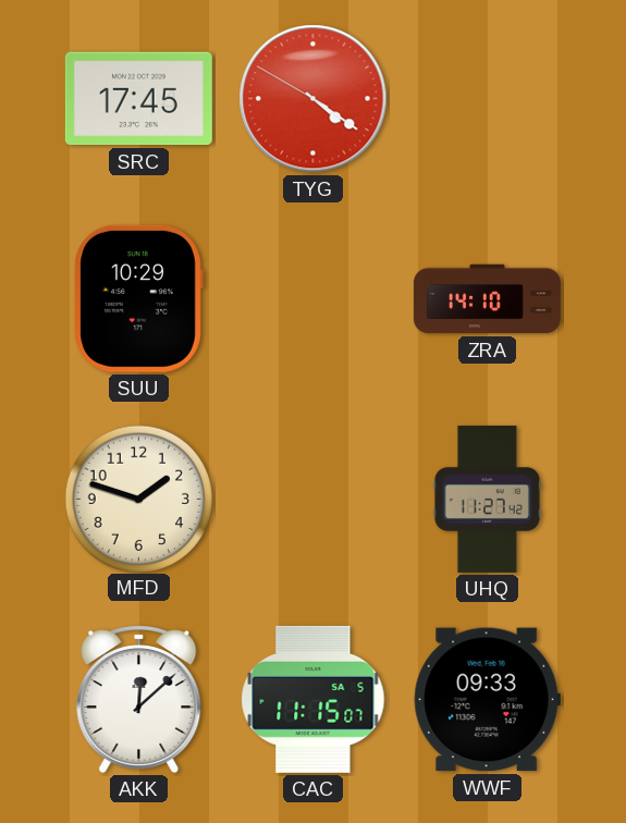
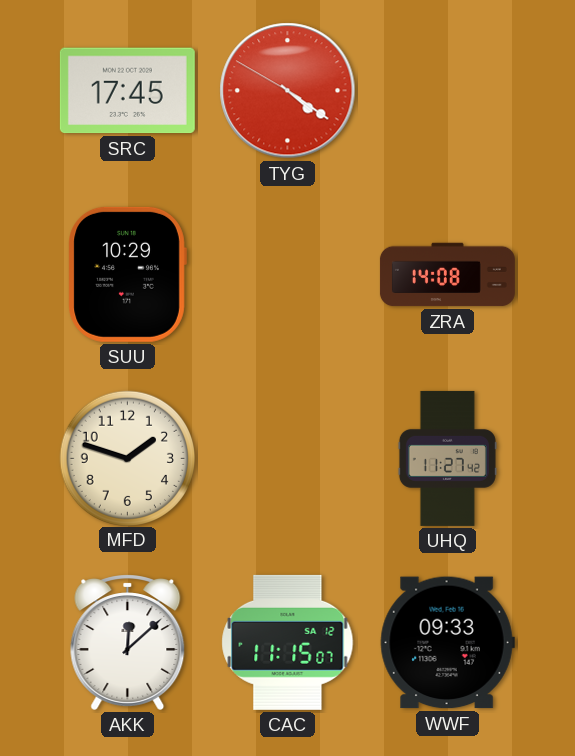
ZRA: 14:10 -> 14:08
CAC date: SA 5 -> SA 12
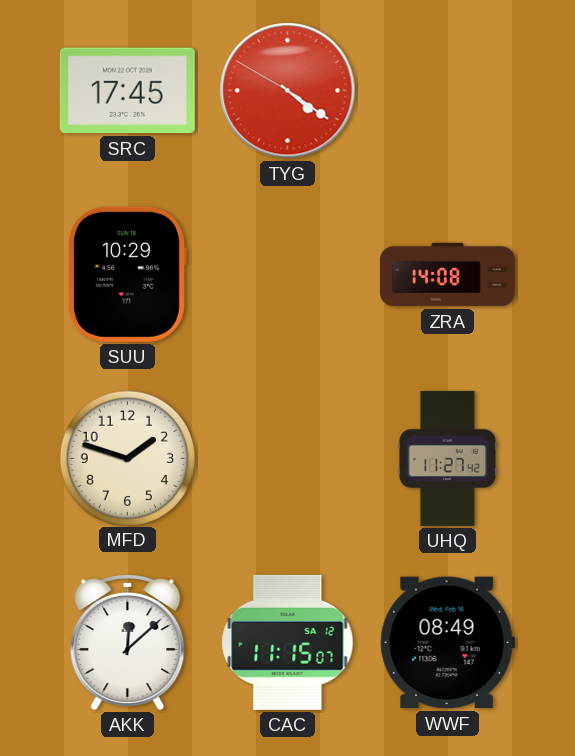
WWF: 09:33 -> 08:49
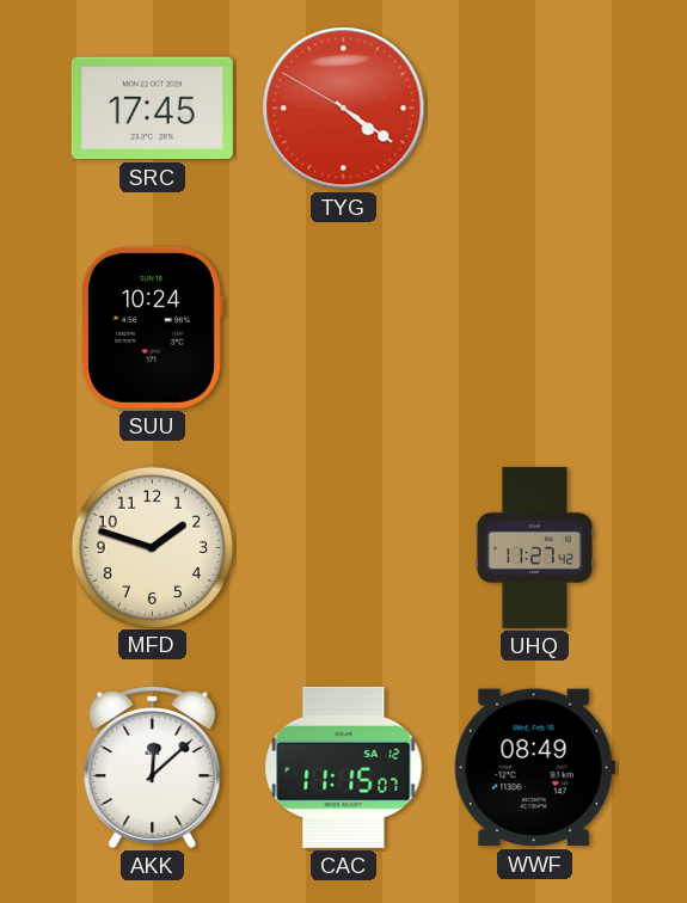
SUU: 10:29 -> 10:24
ZRA: 14:08 -> none
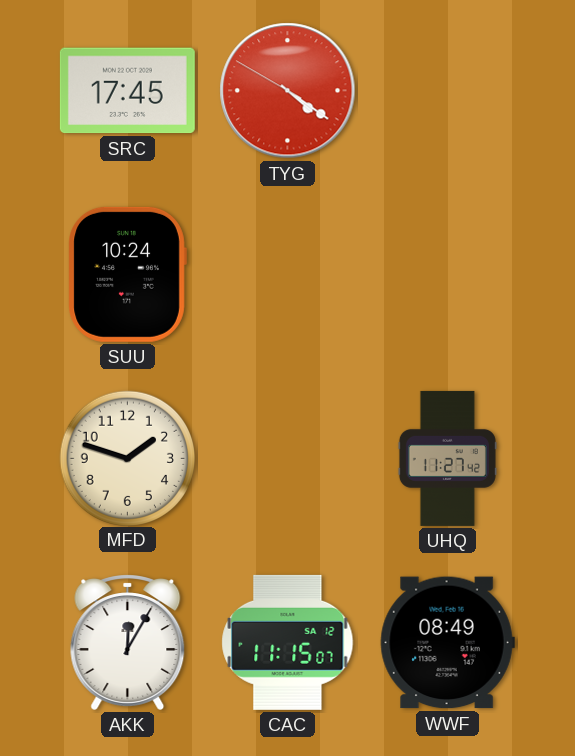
AKK: 12:08 -> 12:05
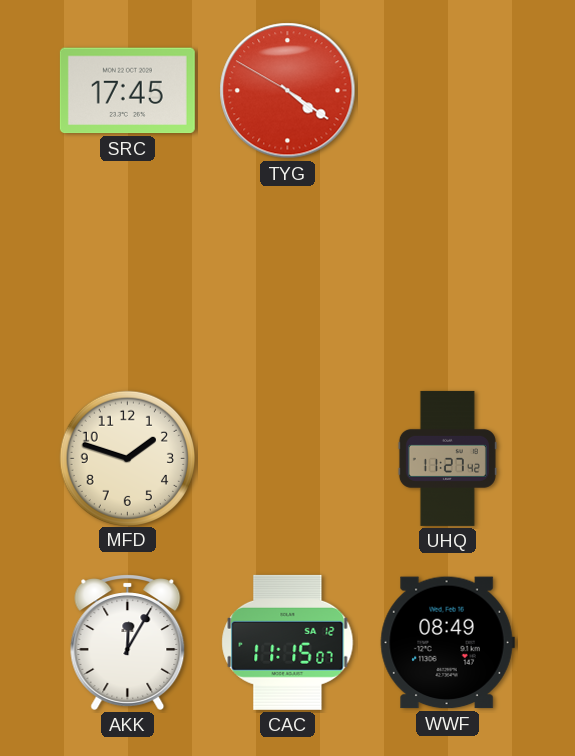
SUU: 10:24 -> none
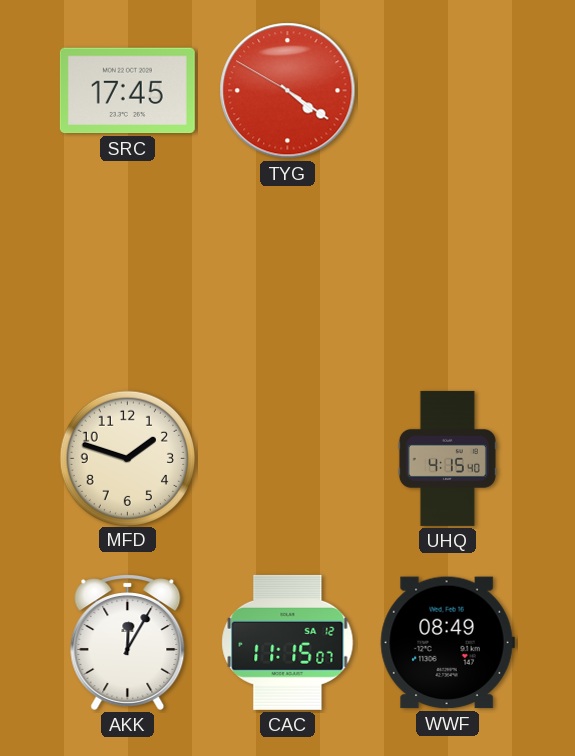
UHQ: 11:27 -> 4:15
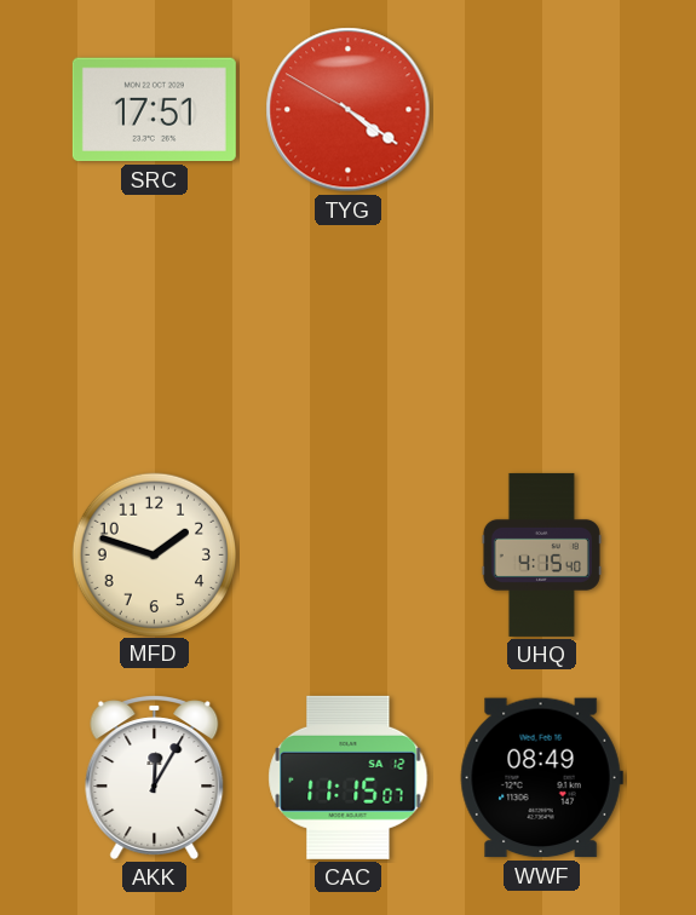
SRC: 17:45 -> 17:51
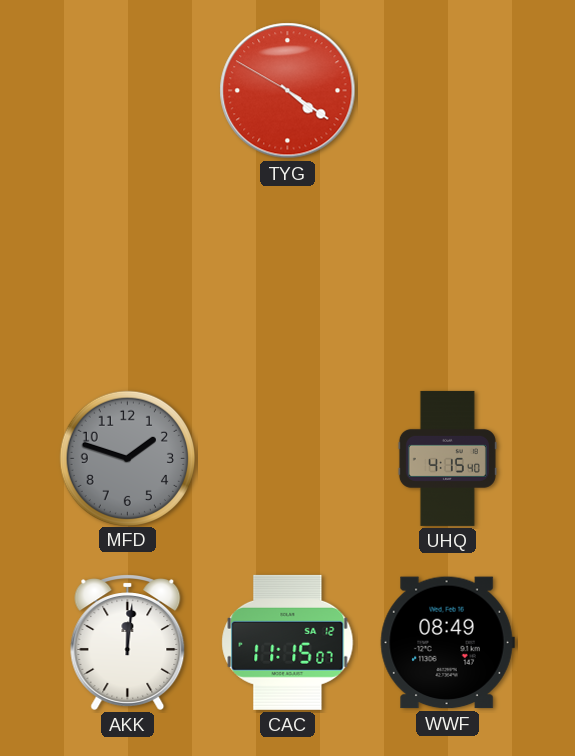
SRC: 17:51 -> none
MFD dial: cream -> grey
AKK: 12:05 -> 12:01
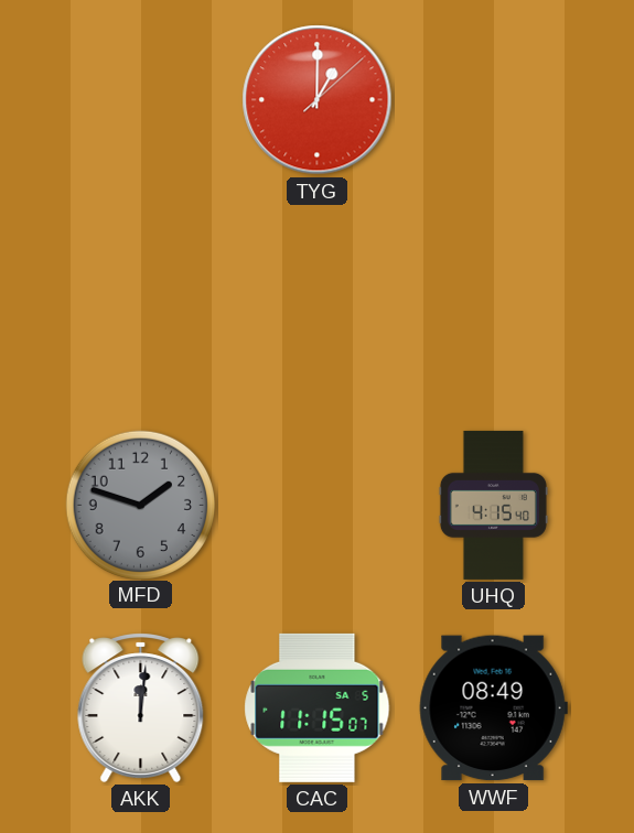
TYG: 4:20 -> 1:00
CAC date: SA 12 -> SA 5
